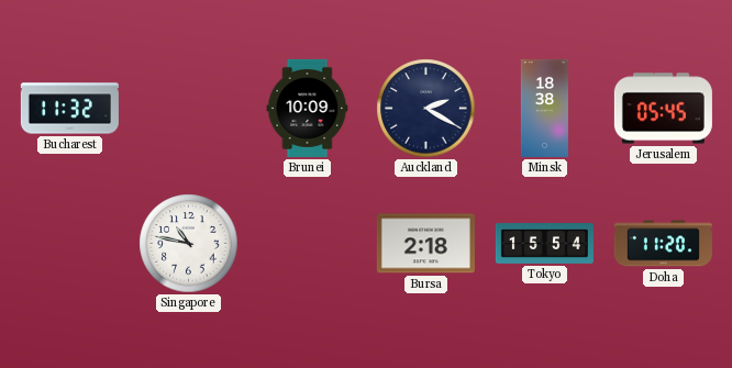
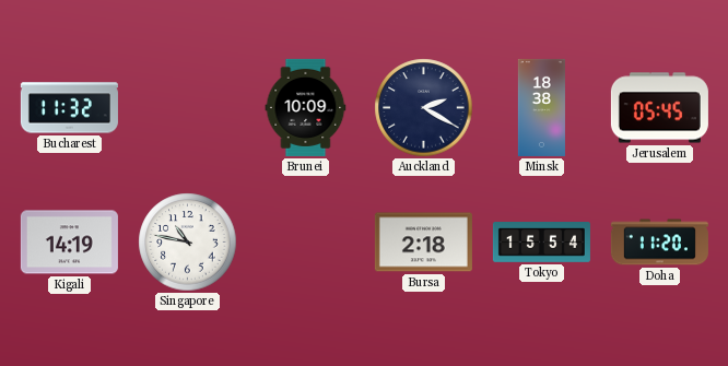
Kigali: none -> 14:19
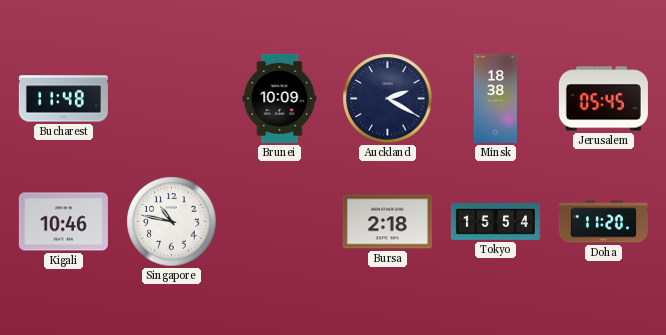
Bucharest: 11:32 -> 11:48
Kigali: 14:19 -> 10:46
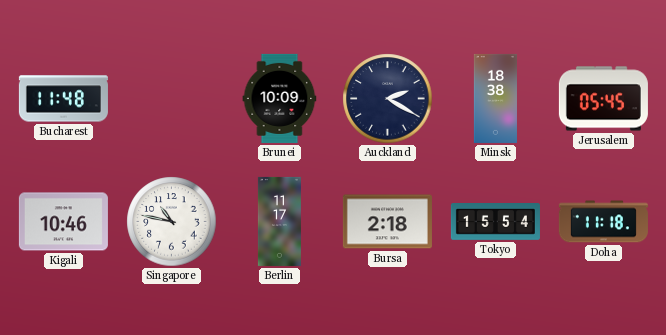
Berlin: none -> 11:17
Doha: 11:20 -> 11:18
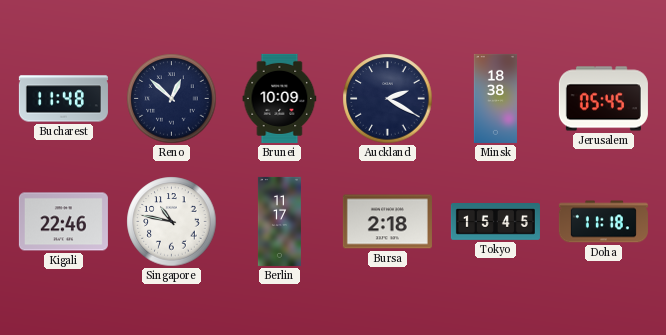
Reno: none -> 12:52
Kigali: 10:46 -> 22:46
Tokyo: 15:54 -> 15:45
